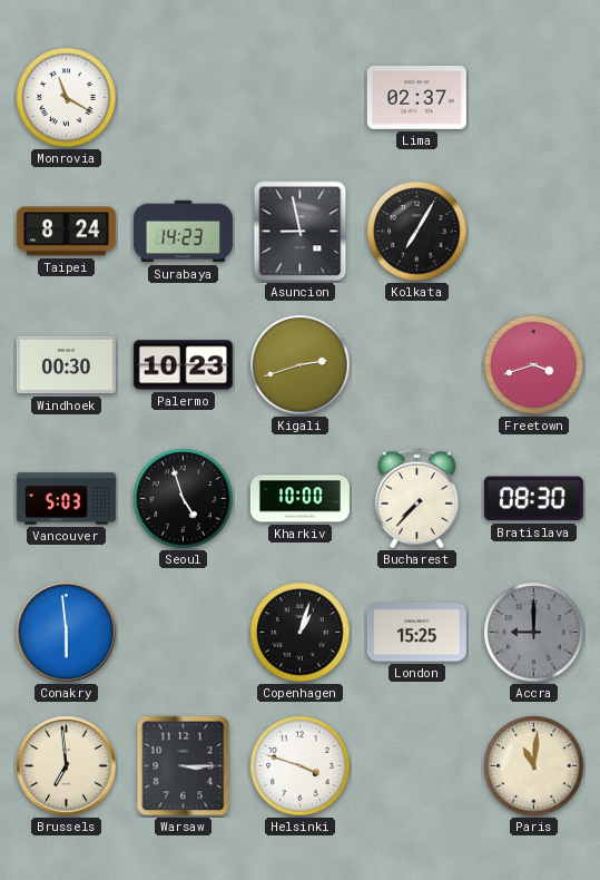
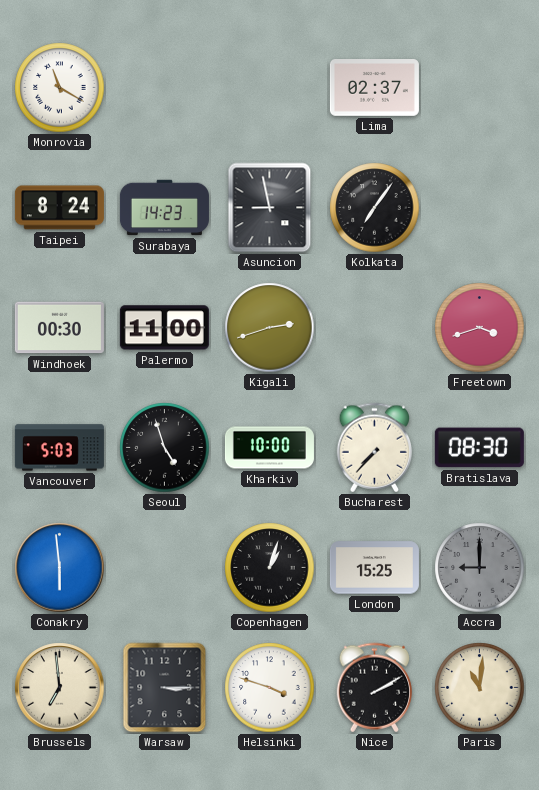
Kolkata: 7:05 -> 7:06
Palermo: 10:23 -> 11:00
Nice: none -> 2:10
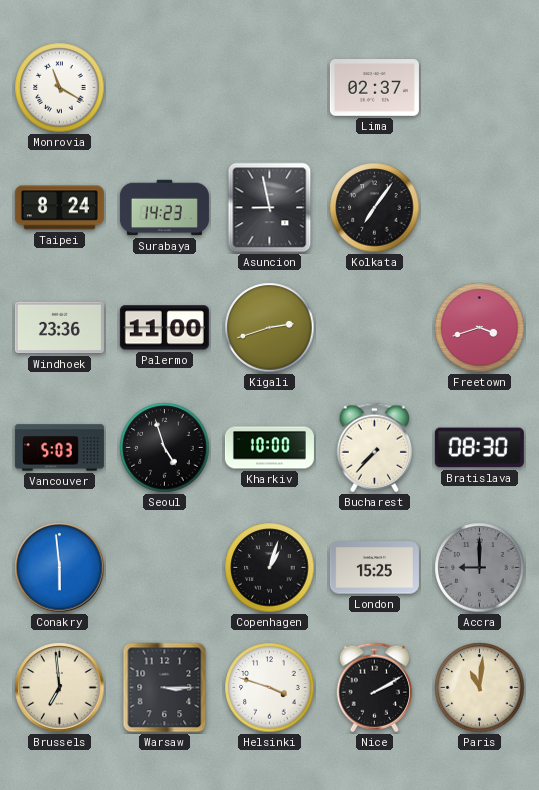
Windhoek: 00:30 -> 23:36
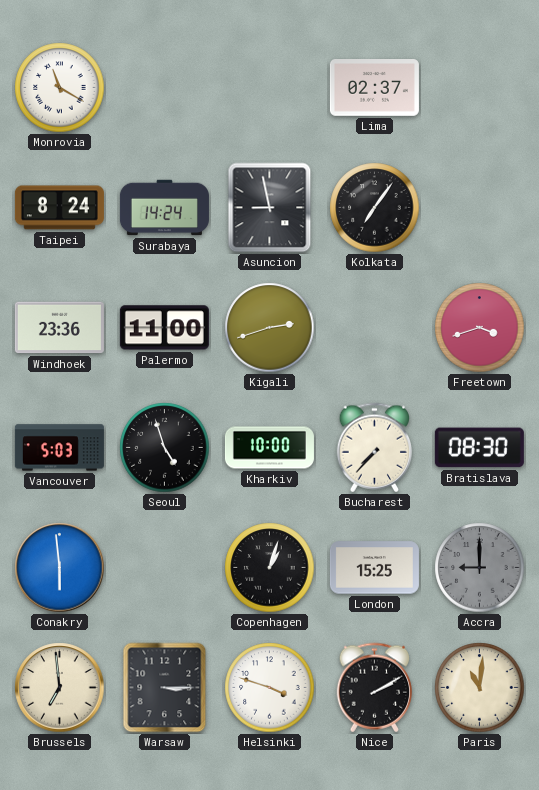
Surabaya: 14:23 -> 14:24
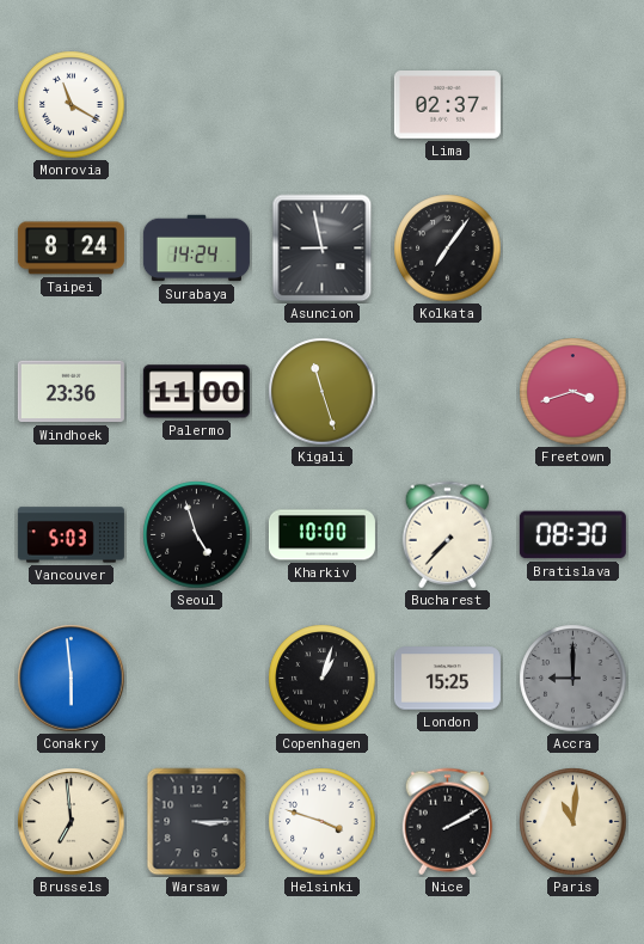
Kigali: 2:42 -> 11:27
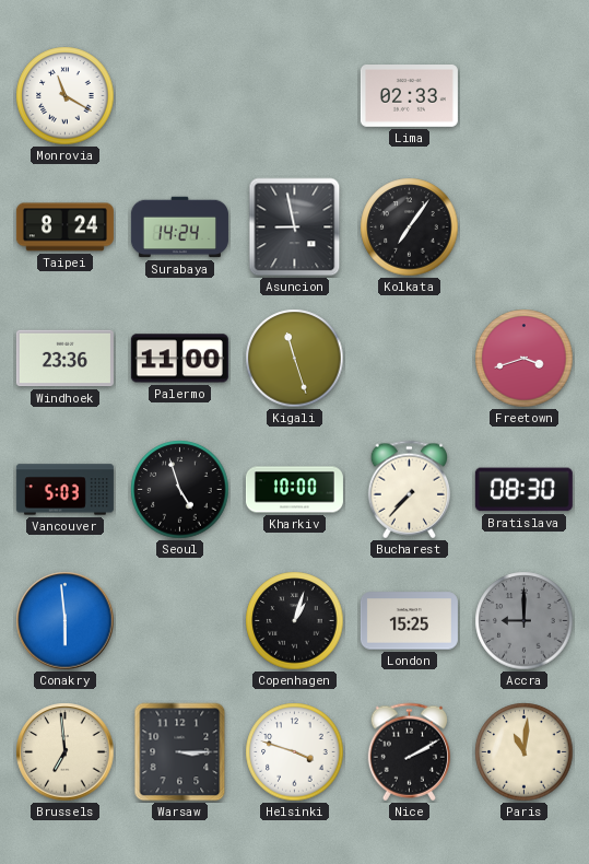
Lima: 02:37 -> 02:33
